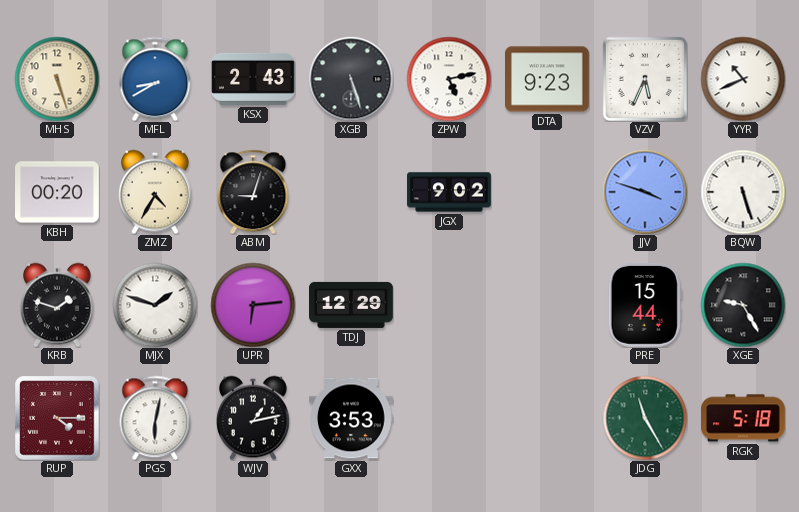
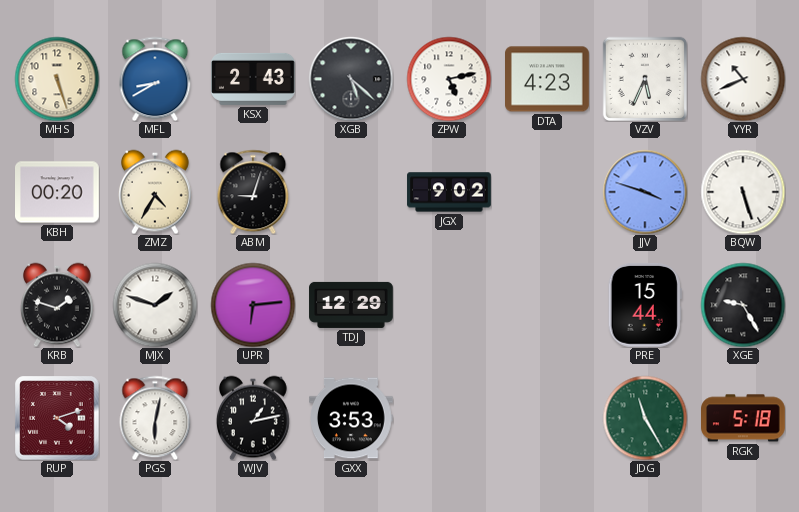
XGB: 5:27 -> 5:22
DTA: 9:23 -> 4:23
RUP: 4:15 -> 4:12
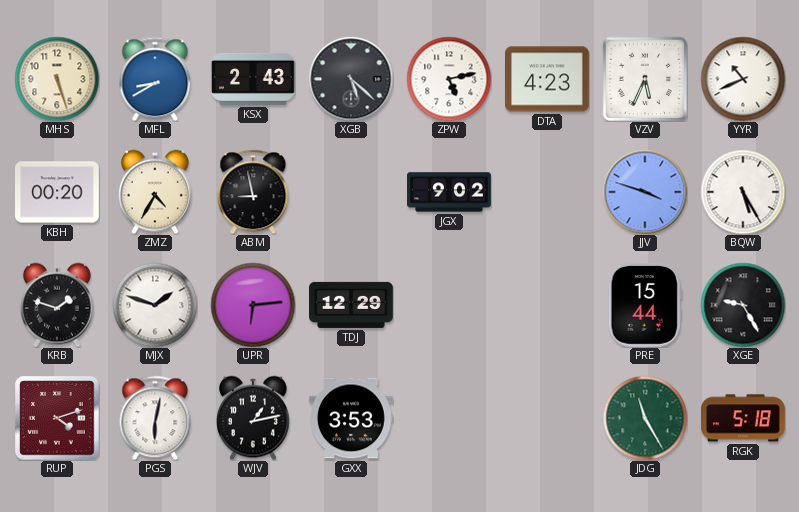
ABM: 9:03 -> 8:58
BQW: 5:27 -> 5:25
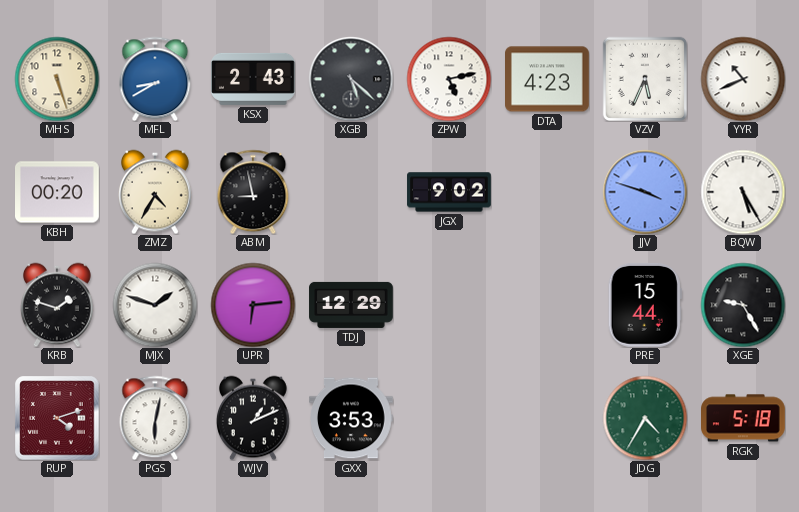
WJV: 1:13 -> 1:11
JDG: 11:25 -> 4:35
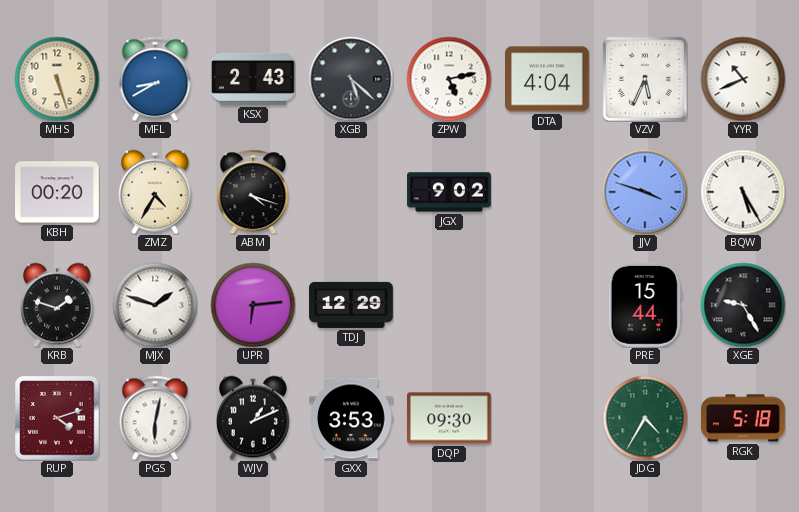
DTA: 4:23 -> 4:04
ABM: 8:58 -> 4:18
DQP: none -> 09:30
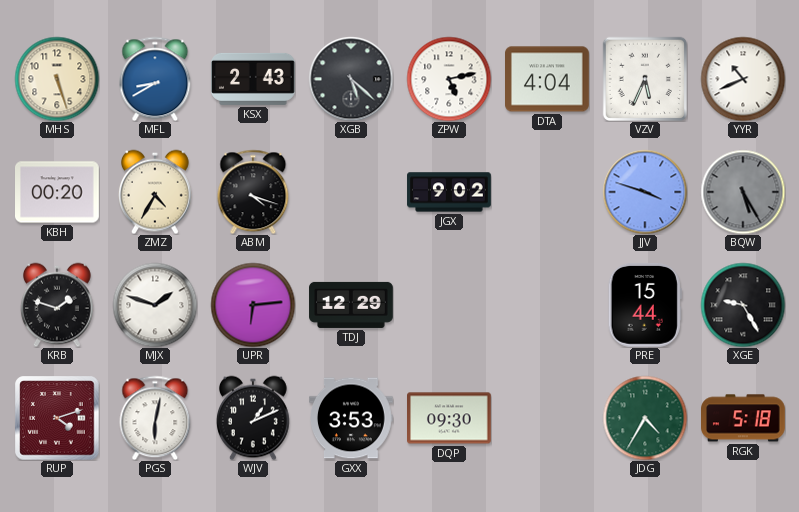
BQW dial: white -> grey
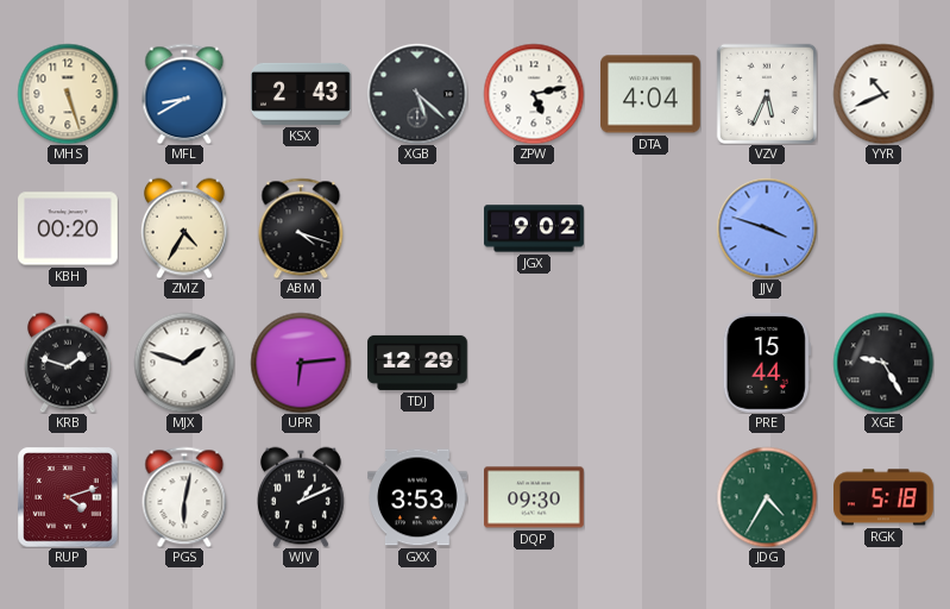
BQW: 5:25 -> none
